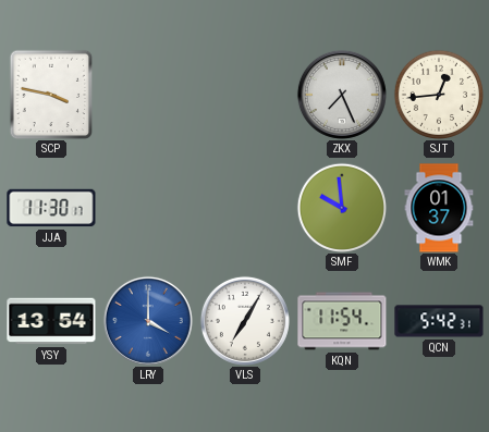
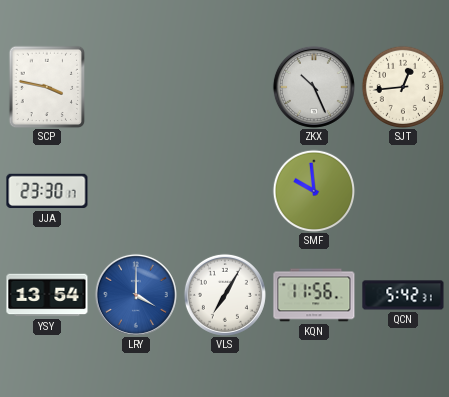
ZKX: 7:26 -> 10:26
JJA: 11:30 -> 23:30
WMK: 01:37 -> none
KQN: 11:54 -> 11:56
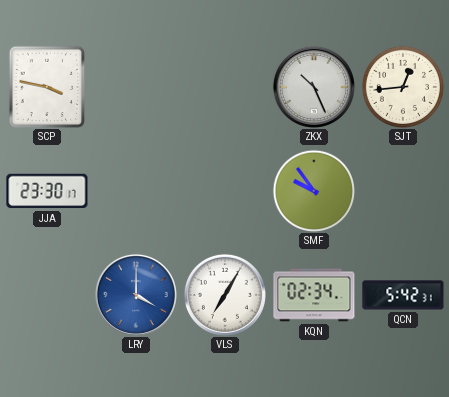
SMF: 9:59 -> 9:54
YSY: 13:54 -> none
KQN: 11:56 -> 02:34
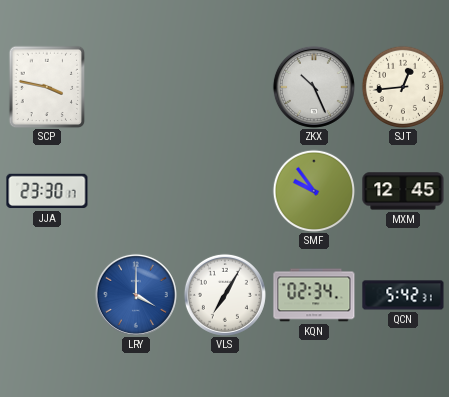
MXM: none -> 12:45
